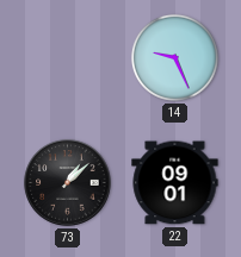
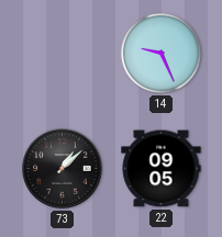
22: 09:01 -> 09:05
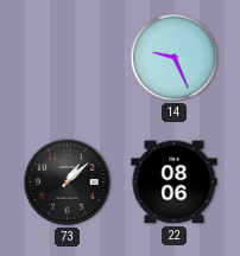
22: 09:05 -> 08:06
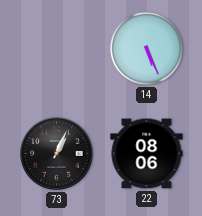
14: 9:26 -> 5:26
73: 1:08 -> 1:04
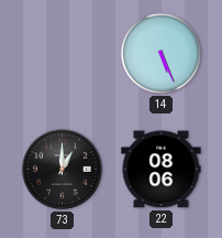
73: 1:04 -> 1:00
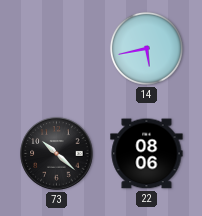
14: 5:26 -> 5:43
73: 1:00 -> 10:22
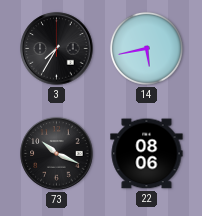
3: none -> 7:35
73: 10:22 -> 10:19
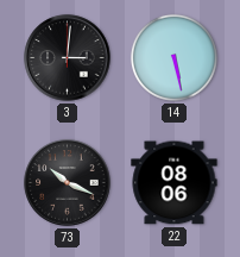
3: 7:35 -> 3:01
14: 5:43 -> 5:28
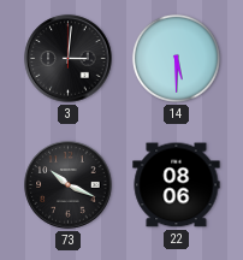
14: 5:28 -> 5:30
